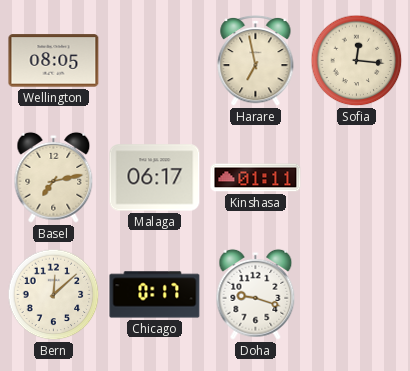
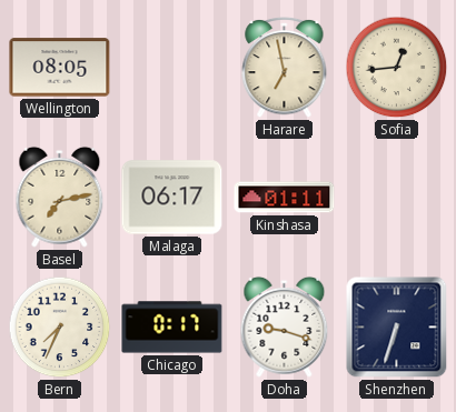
Sofia: 12:16 -> 12:44
Bern: 12:08 -> 7:34
Shenzhen: none -> 6:33
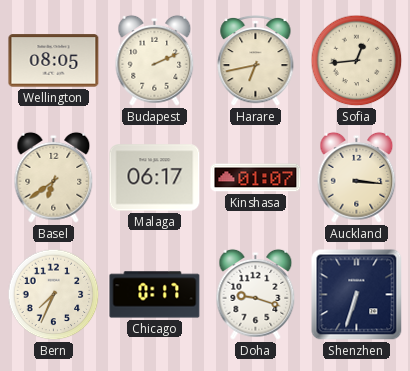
Budapest: none -> 2:11
Harare: 6:58 -> 6:43
Basel: 7:13 -> 6:39
Kinshasa: 01:11 -> 01:07
Auckland: none -> 3:16
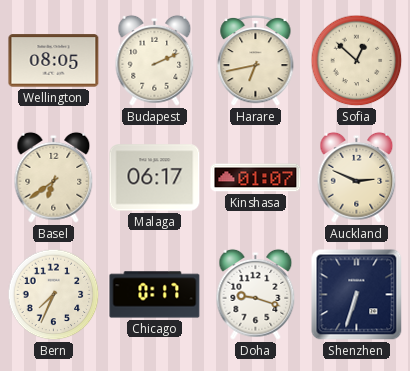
Sofia: 12:44 -> 12:52
Auckland: 3:16 -> 2:49
